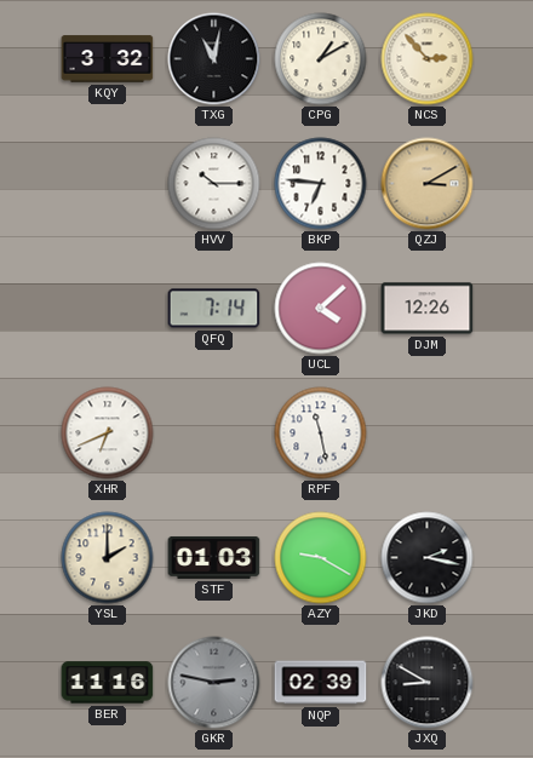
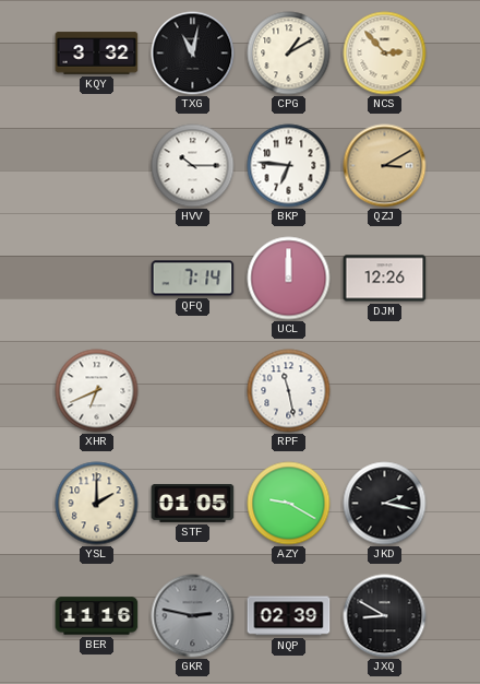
UCL: 4:08 -> 12:00
STF: 01:03 -> 01:05
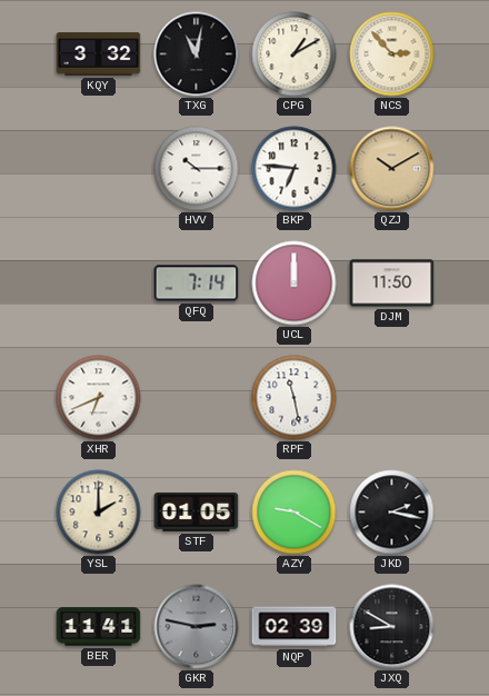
QZJ: 3:10 -> 10:10
DJM: 12:26 -> 11:50
BER: 11:16 -> 11:41
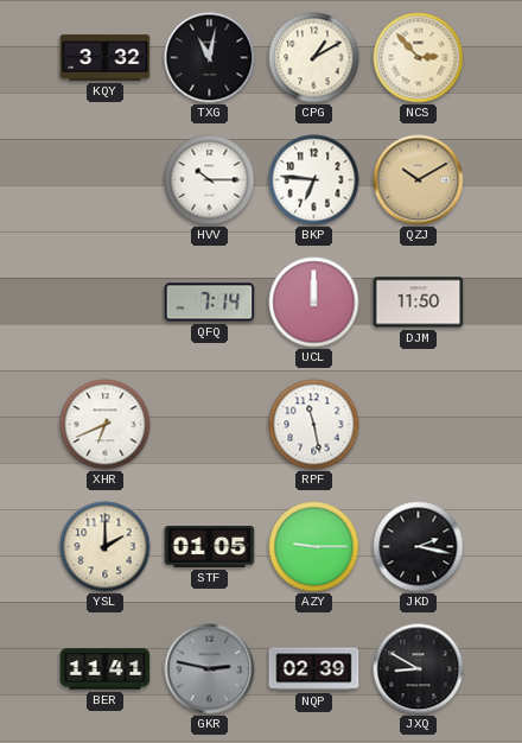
AZY: 9:20 -> 9:15
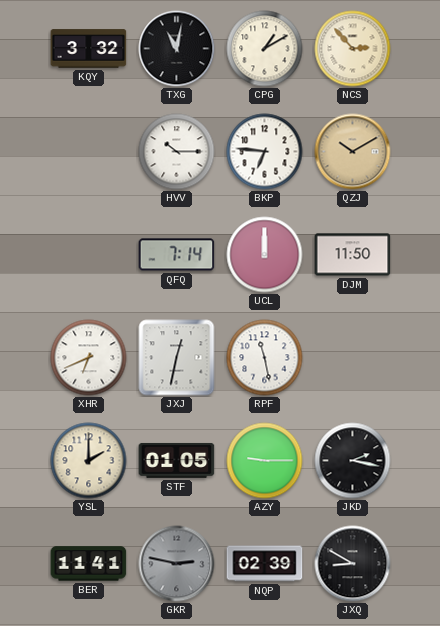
JXJ: none -> 12:32
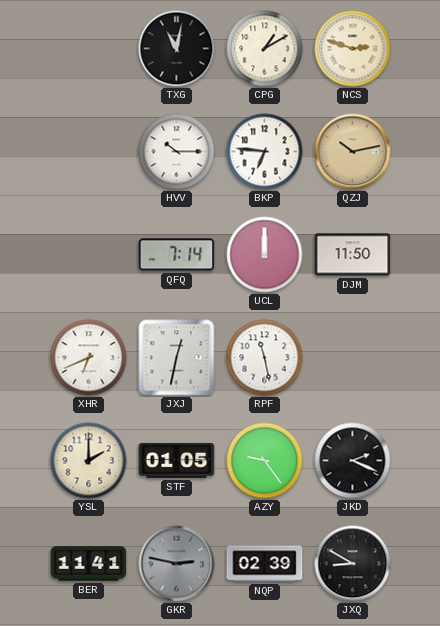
KQY: 3:32 -> none
NCS: 2:53 -> 2:48
QZJ: 10:10 -> 10:13
AZY: 9:15 -> 9:24
JKD: 2:17 -> 2:19
